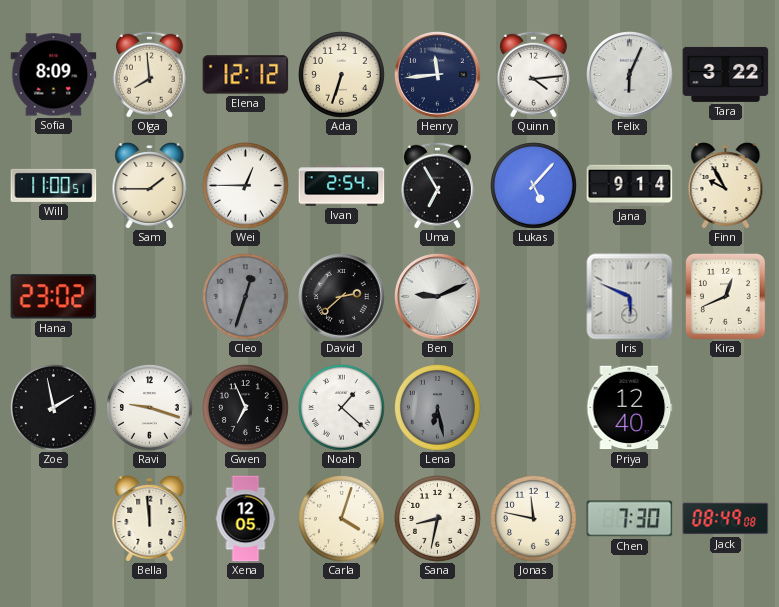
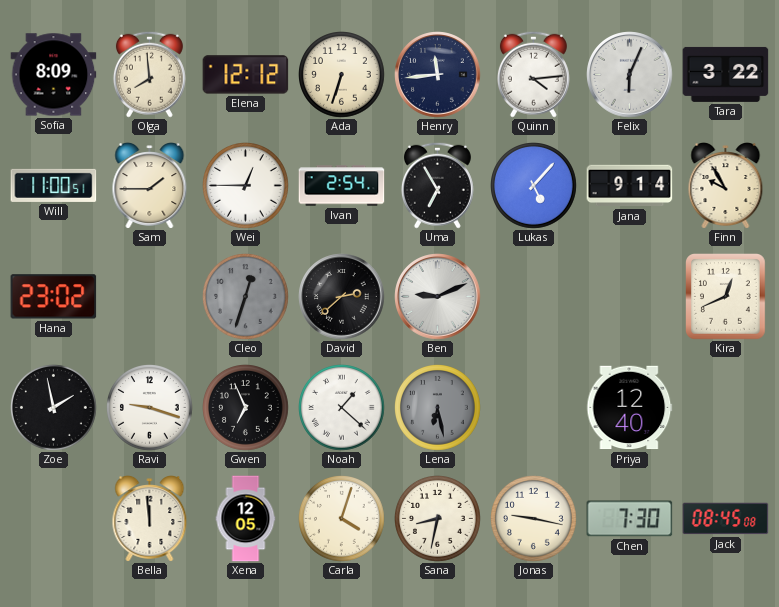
Iris: 5:49 -> none
Jonas: 11:47 -> 9:17
Jack: 08:49 -> 08:45
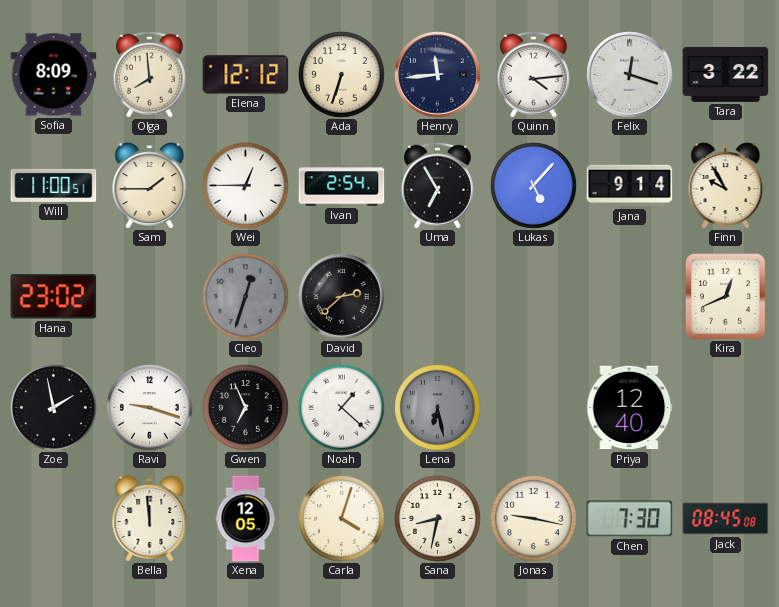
Felix: 6:04 -> 12:18
Ben: 9:11 -> none
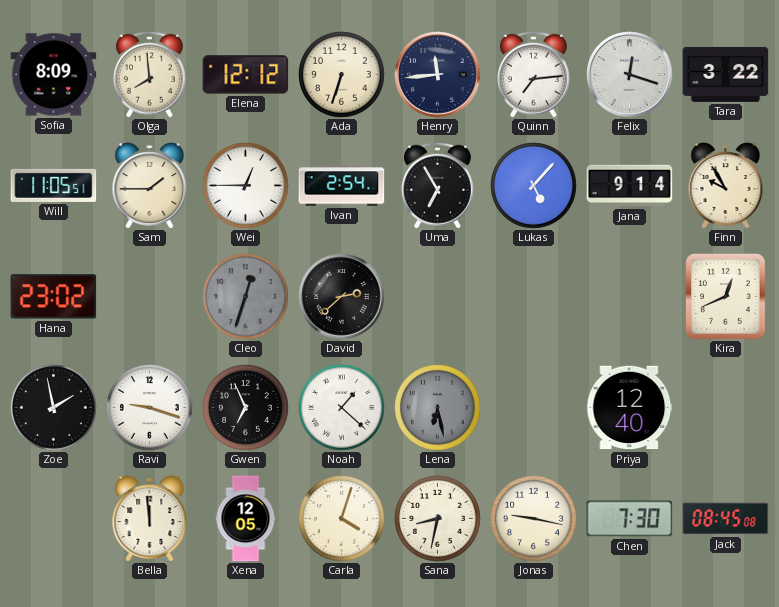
Quinn: 4:14 -> 7:14
Will: 11:00 -> 11:05
